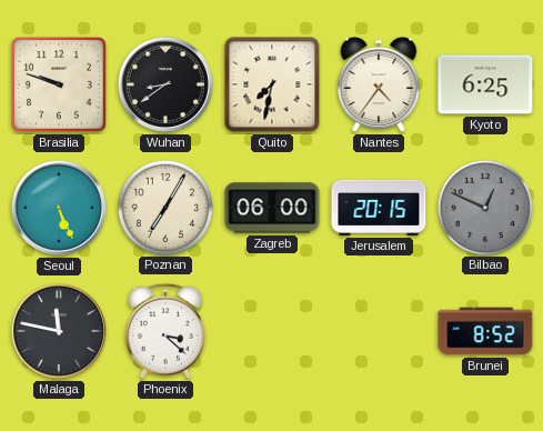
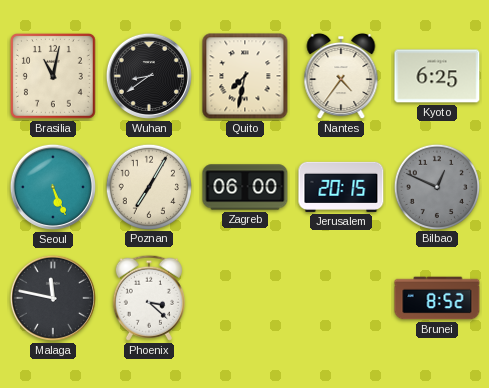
Brasilia: 9:48 -> 11:02
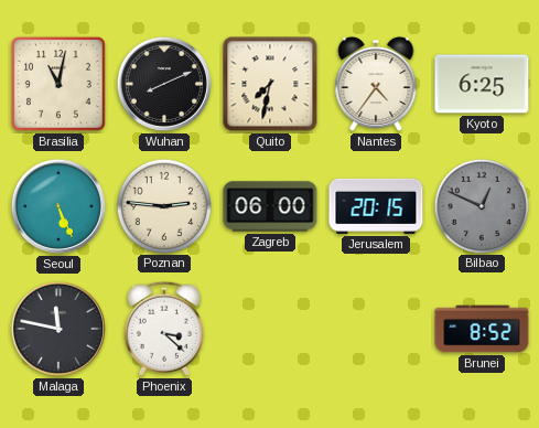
Wuhan: 8:39 -> 8:11
Poznan: 7:05 -> 2:46
